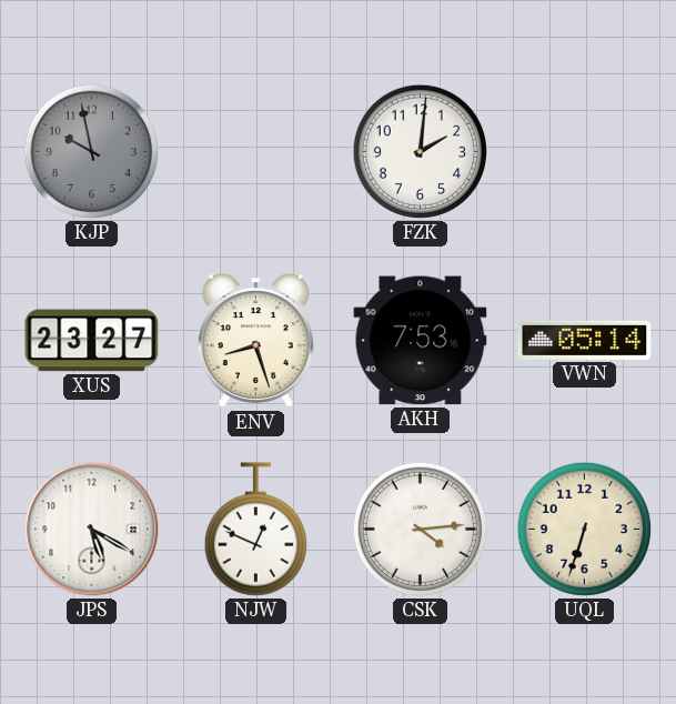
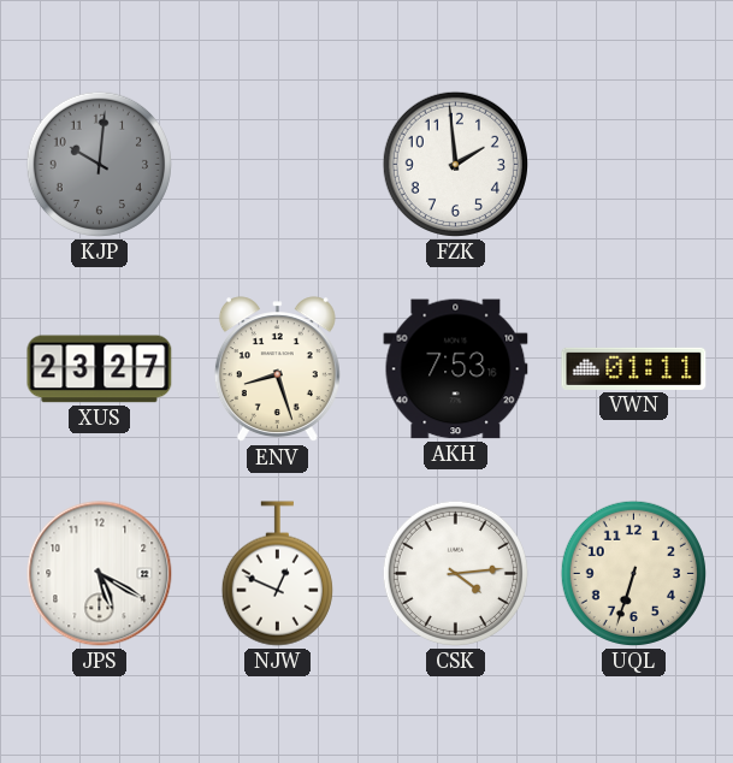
KJP: 9:58 -> 10:01
FZK: 2:01 -> 1:59
VWN: 05:14 -> 01:11
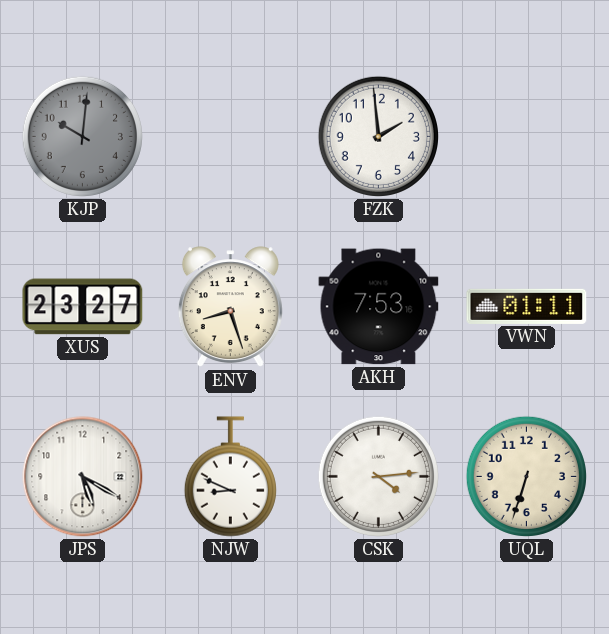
NJW: 12:49 -> 8:49
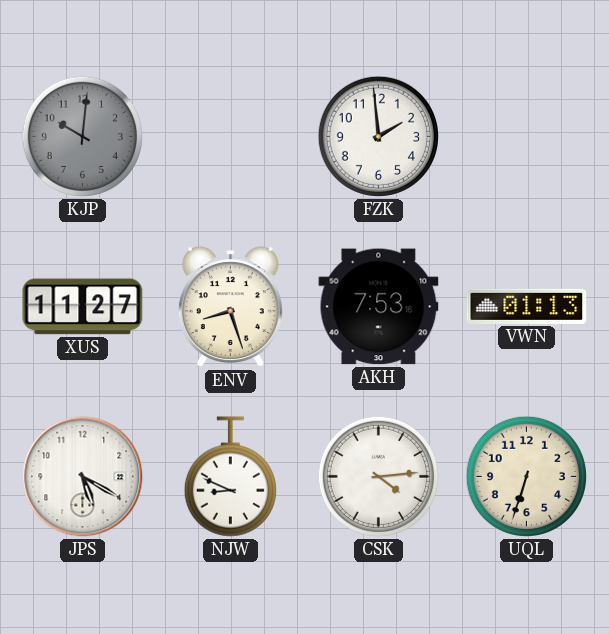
XUS: 23:27 -> 11:27
VWN: 01:11 -> 01:13
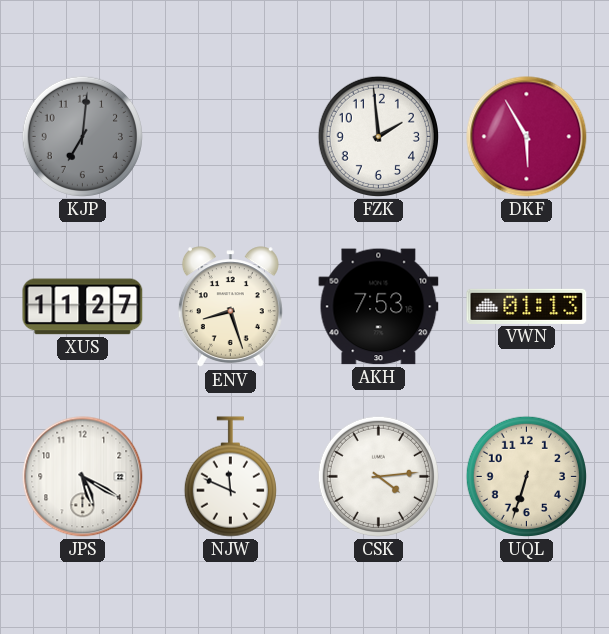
KJP: 10:01 -> 7:01
DKF: none -> 5:55
NJW: 8:49 -> 11:49
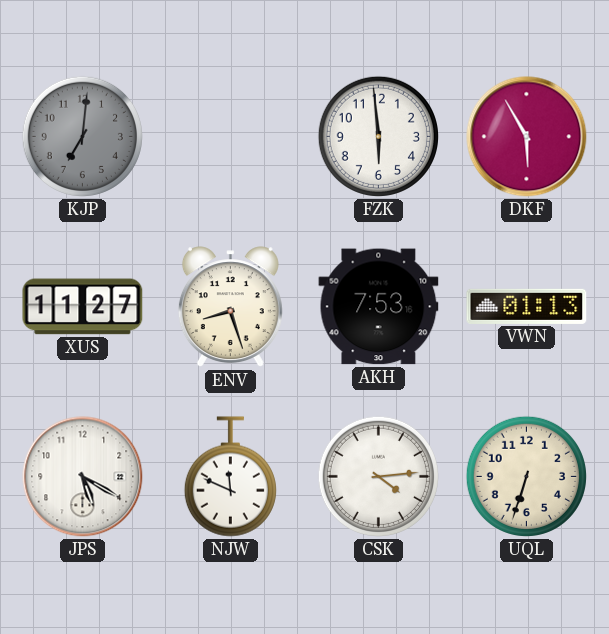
FZK: 1:59 -> 5:59
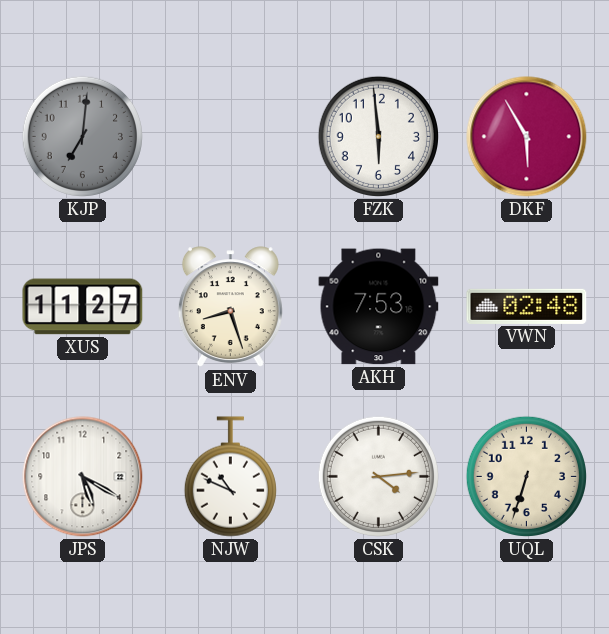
VWN: 01:13 -> 02:48
NJW: 11:49 -> 10:49
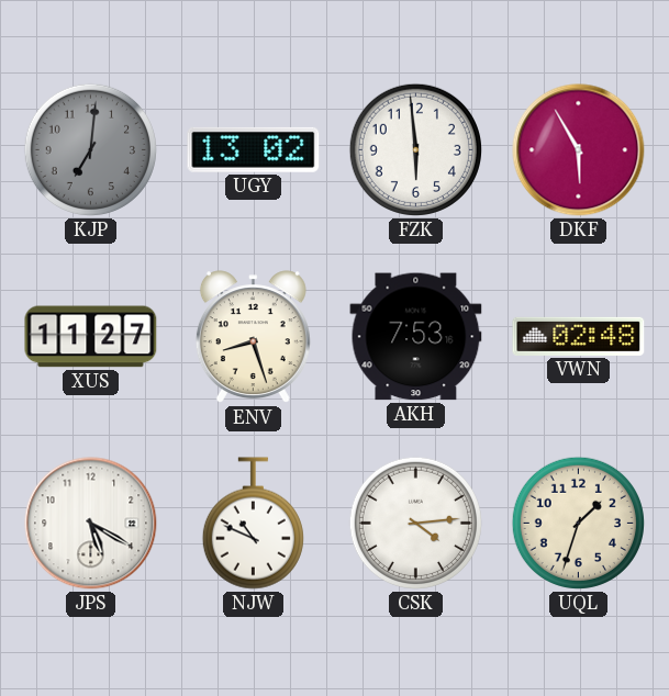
UGY: none -> 13:02
UQL: 6:33 -> 1:33
